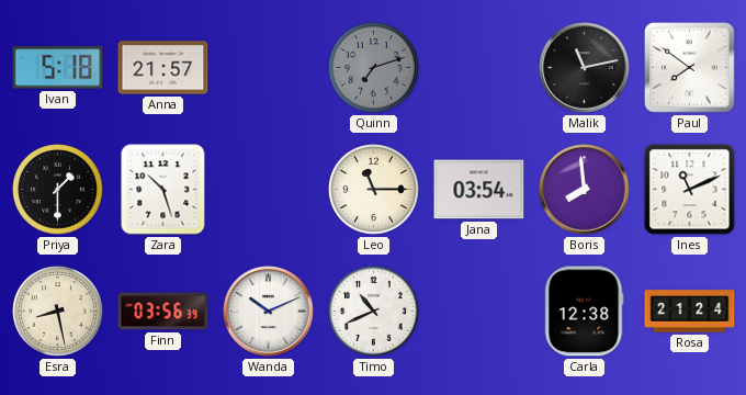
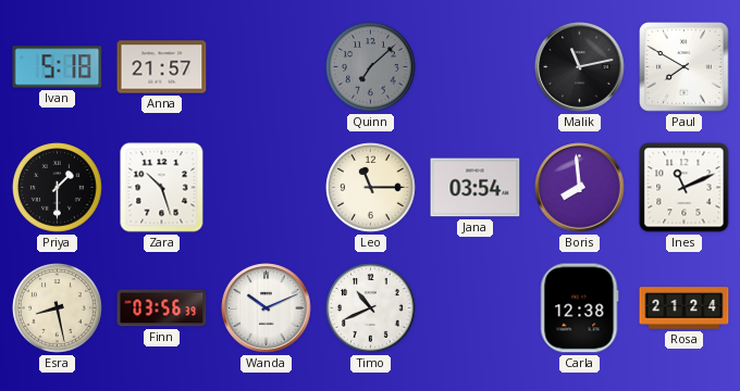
Quinn: 7:12 -> 7:08
Paul: 7:51 -> 7:50
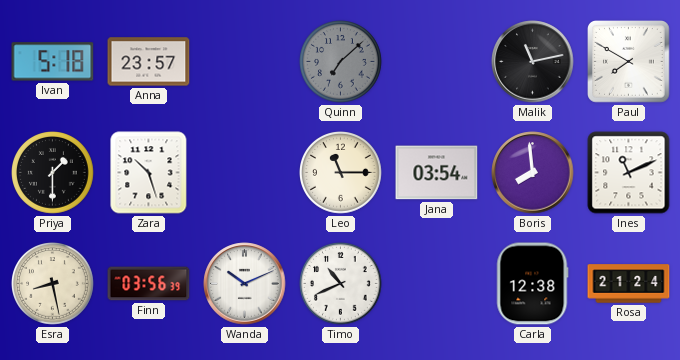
Anna: 21:57 -> 23:57
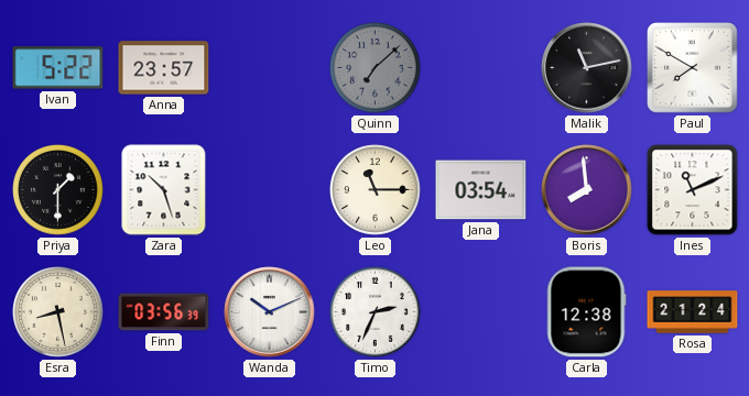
Ivan: 5:18 -> 5:22
Timo: 10:41 -> 2:34
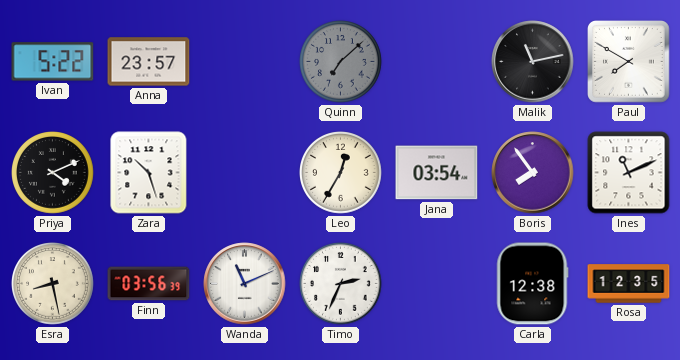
Priya: 1:30 -> 4:11
Leo: 11:15 -> 12:35
Boris: 7:59 -> 7:54
Wanda: 10:11 -> 11:11
Rosa: 21:24 -> 12:35
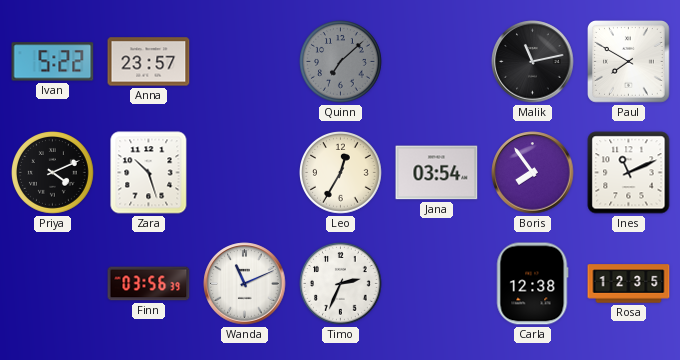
Esra: 8:28 -> none
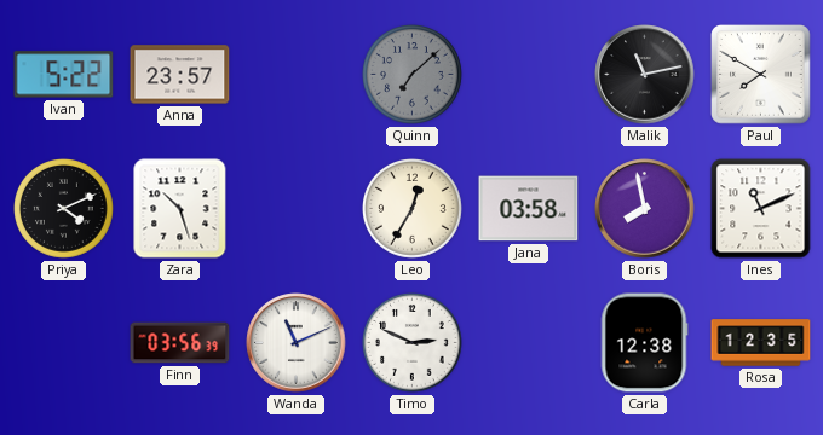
Jana: 03:54 -> 03:58
Boris: 7:54 -> 7:58
Timo: 2:34 -> 2:49
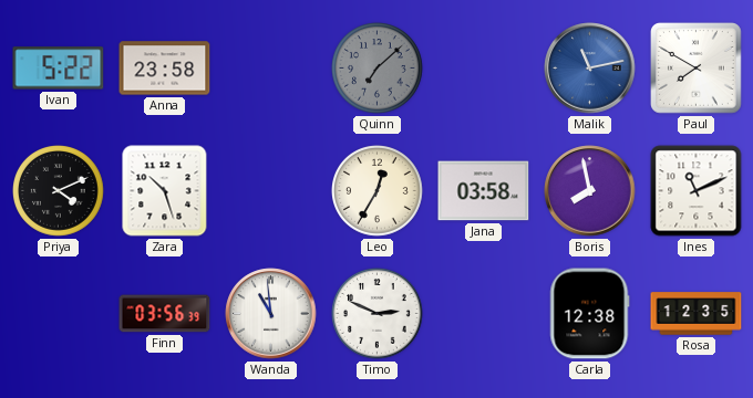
Anna: 23:57 -> 23:58
Malik dial: black -> blue
Wanda: 11:11 -> 10:59
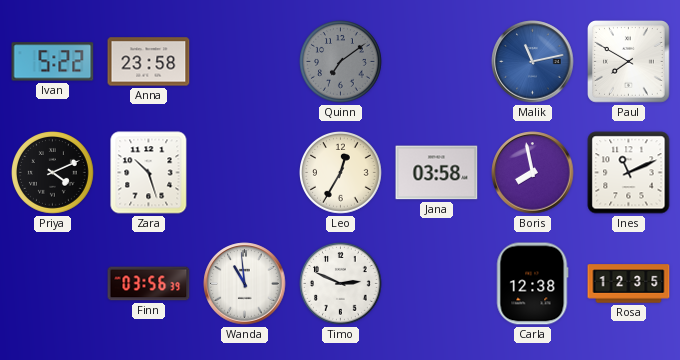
Quinn: 7:08 -> 7:09
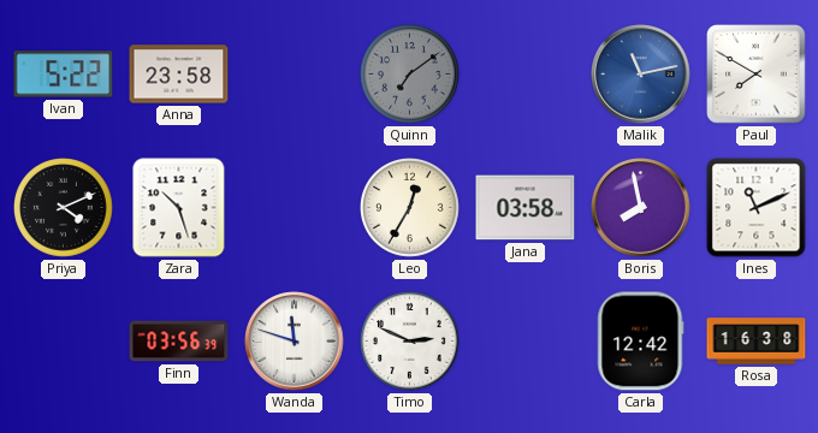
Wanda: 10:59 -> 11:48
Carla: 12:38 -> 12:42
Rosa: 12:35 -> 16:38
